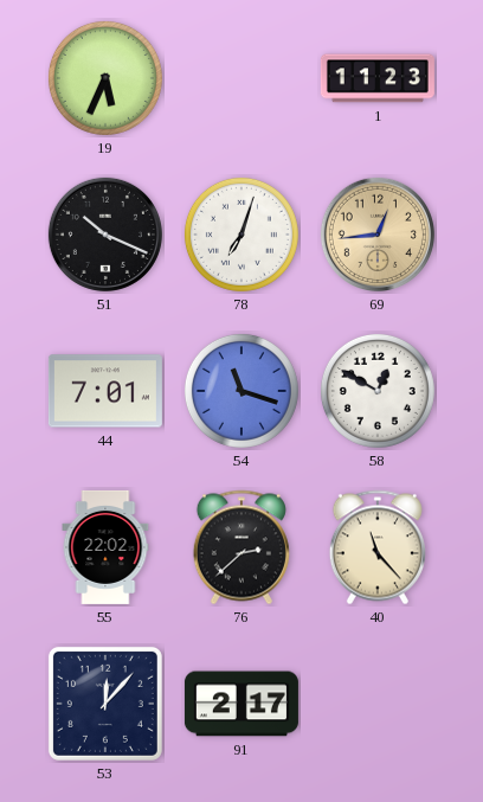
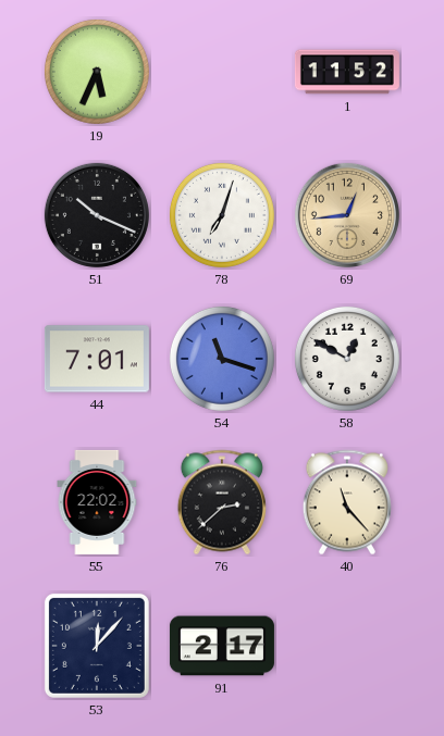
1: 11:23 -> 11:52
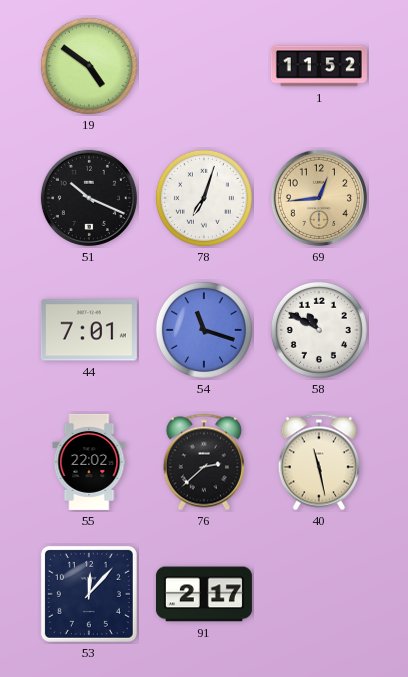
19: 5:34 -> 4:51
58: 12:50 -> 10:50
40: 11:23 -> 11:28
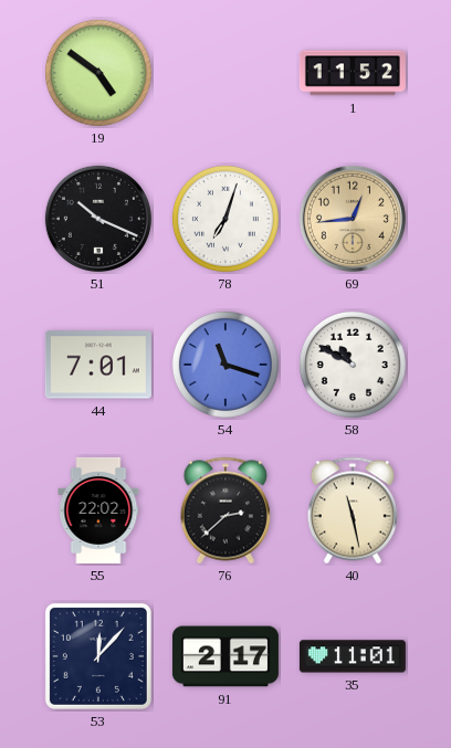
35: none -> 11:01
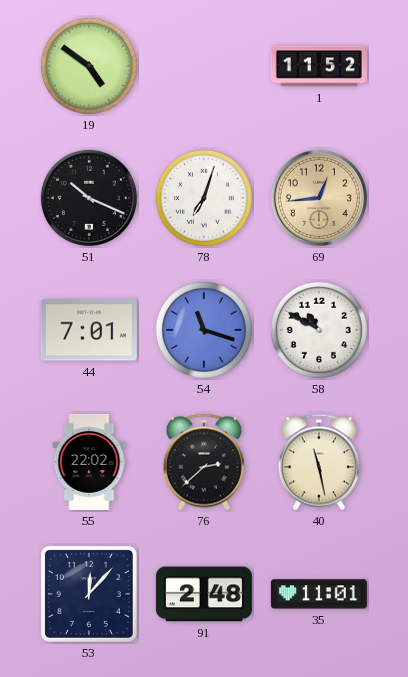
91: 2:17 -> 2:48
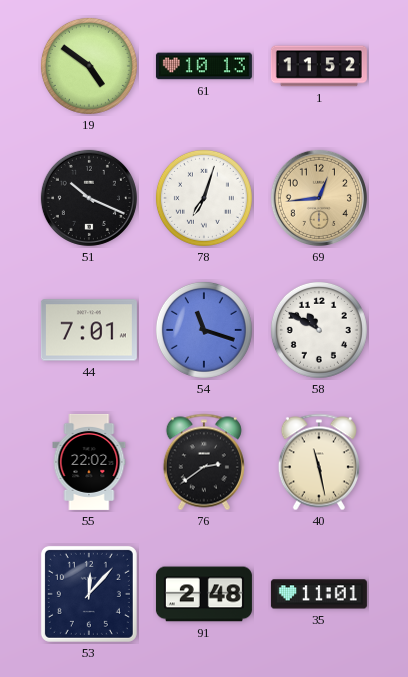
61: none -> 10:13
76: 2:38 -> 2:39
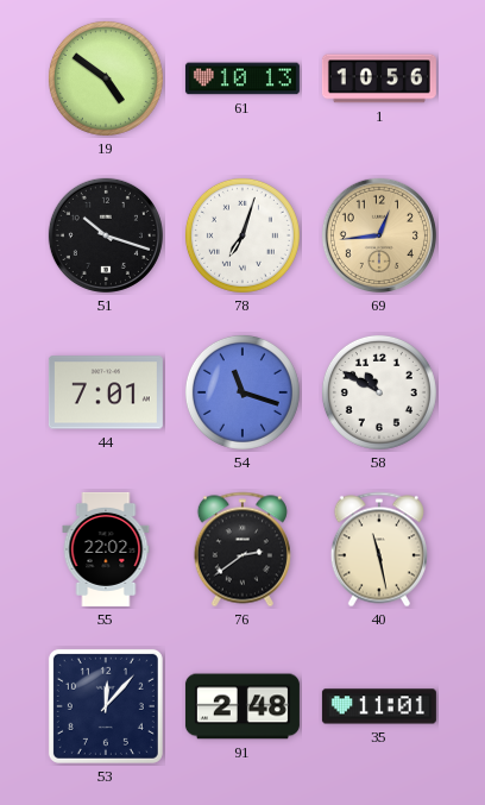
1: 11:52 -> 10:56
51: 10:19 -> 10:18
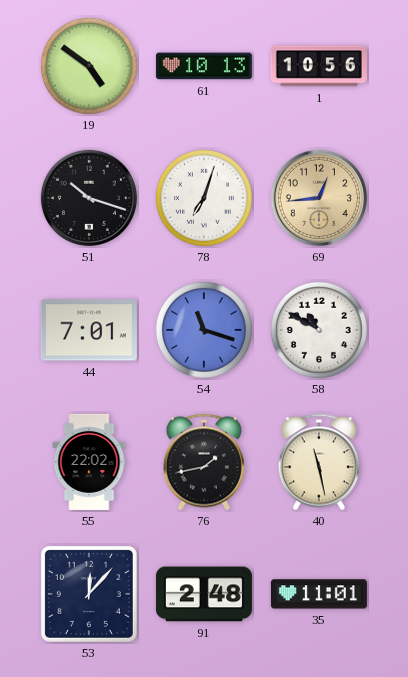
76: 2:39 -> 1:43
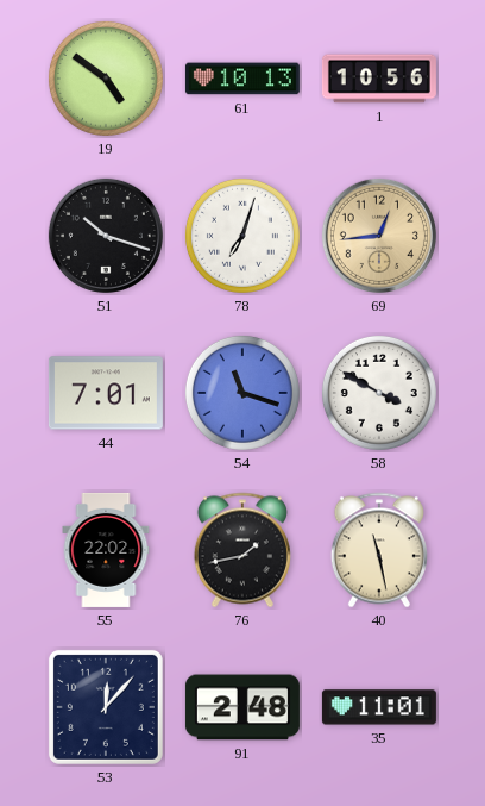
58: 10:50 -> 3:50
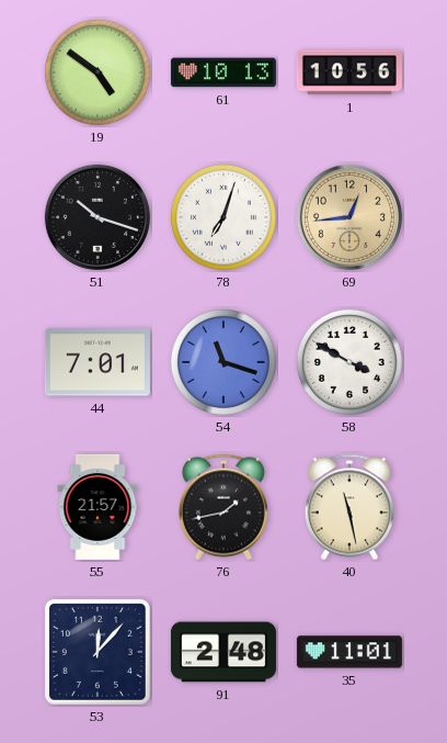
55: 22:02 -> 21:57
